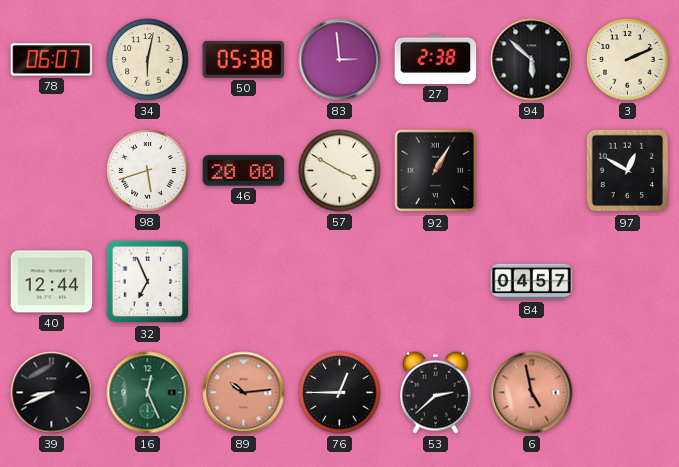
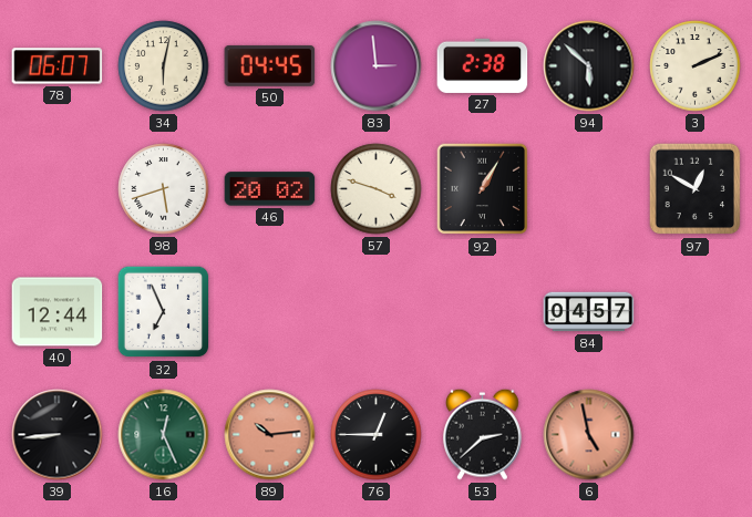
50: 05:38 -> 04:45
46: 20:00 -> 20:02
57: 3:50 -> 3:48
39: 8:41 -> 8:44
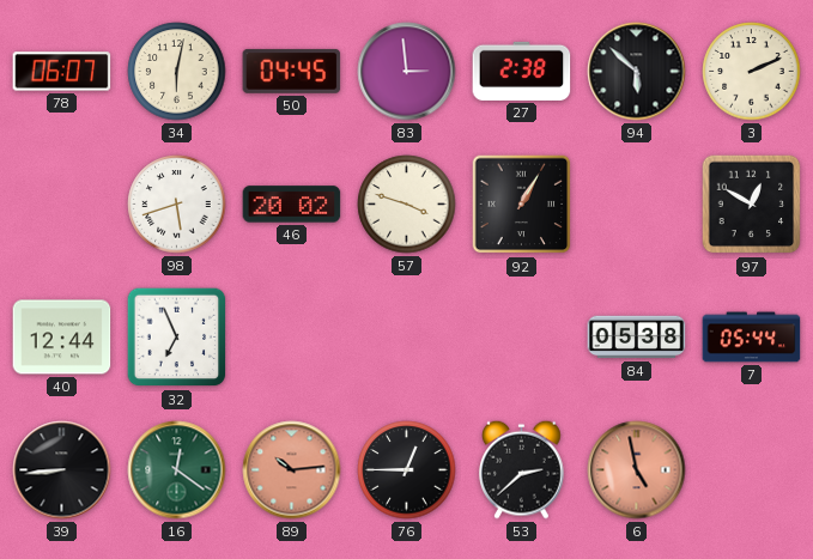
84: 04:57 -> 05:38
7: none -> 05:44
16: 12:26 -> 12:21
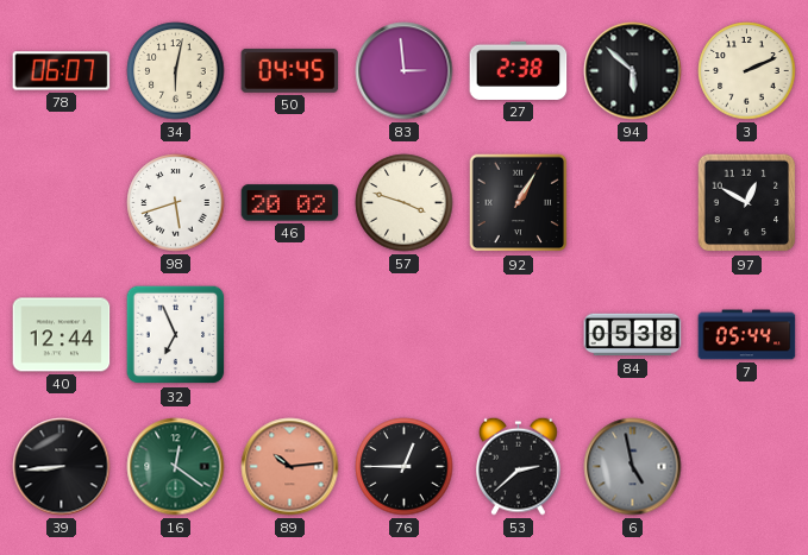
6 dial: salmon -> grey
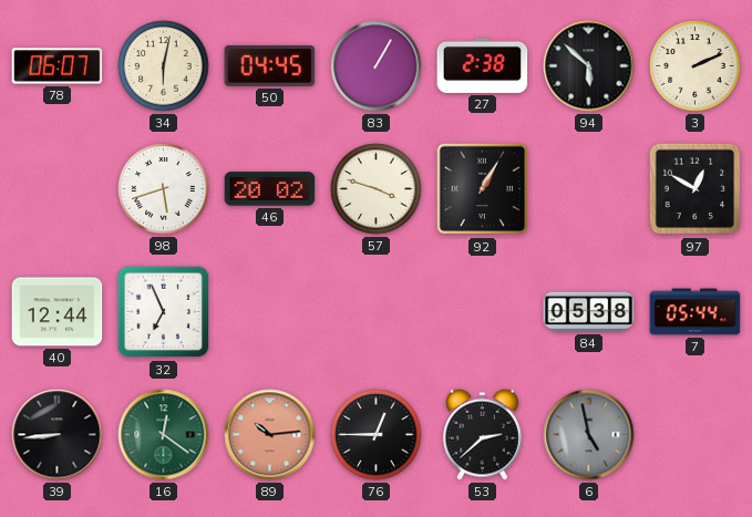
83: 2:59 -> 1:05
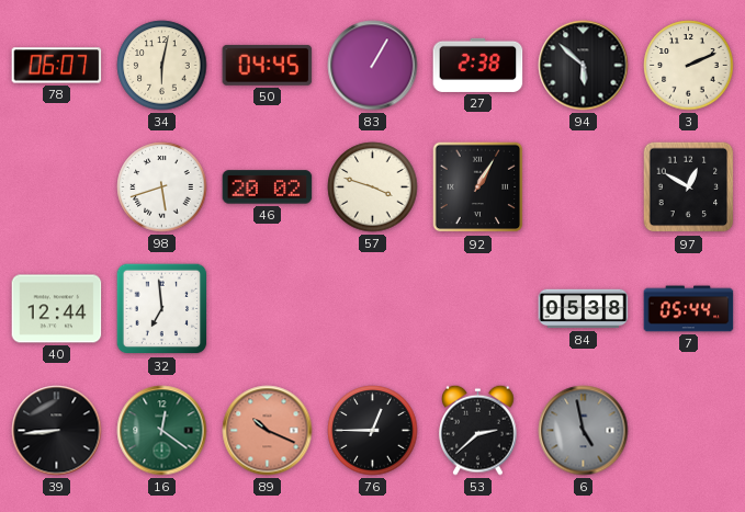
32: 6:56 -> 6:59
89: 10:14 -> 10:19
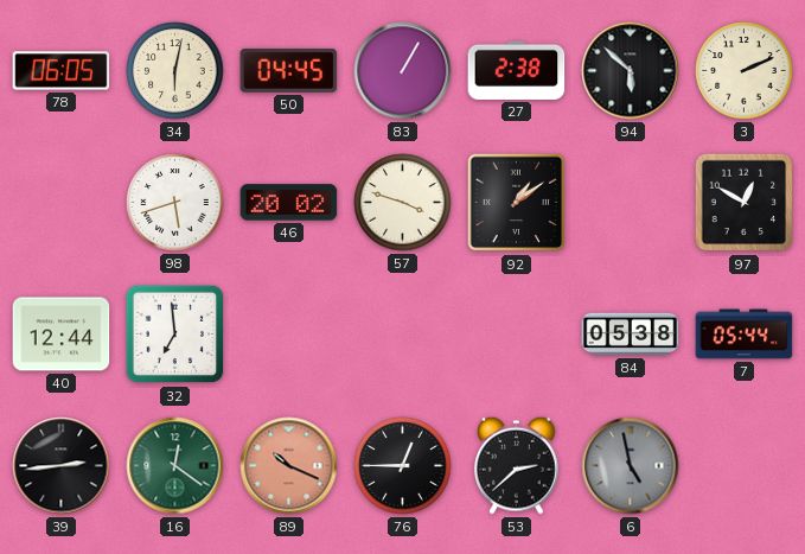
78: 06:07 -> 06:05
92: 1:05 -> 1:09
39: 8:44 -> 2:44
